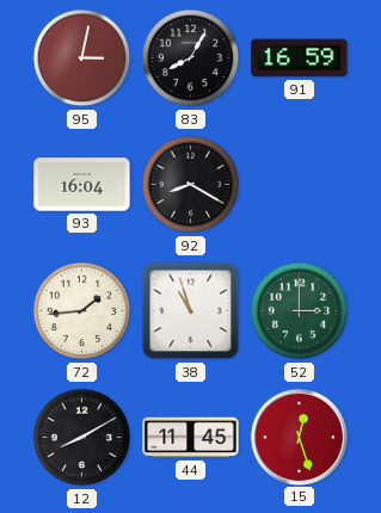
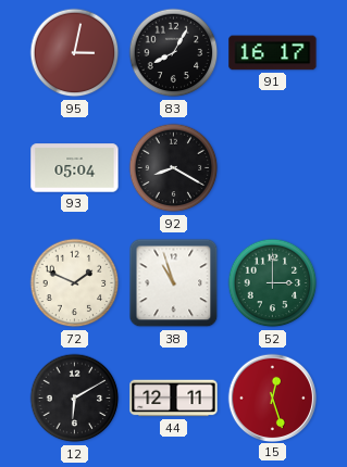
91: 16:59 -> 16:17
93: 16:04 -> 05:04
72: 1:44 -> 1:49
12: 8:10 -> 6:10
44: 11:45 -> 12:11
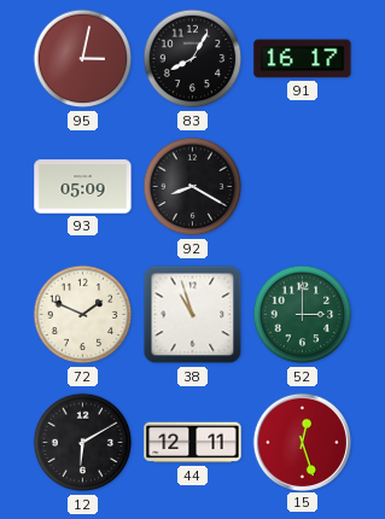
93: 05:04 -> 05:09
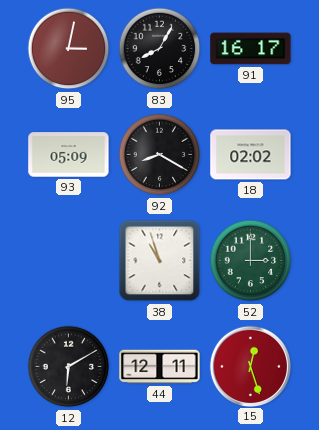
18: none -> 02:02
72: 1:49 -> none
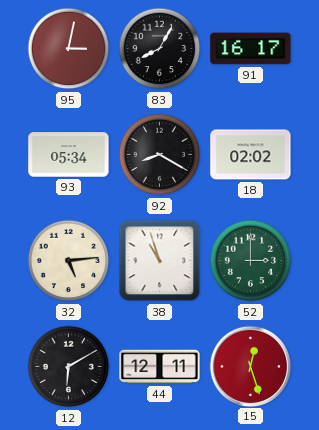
93: 05:09 -> 05:34
32: none -> 5:14
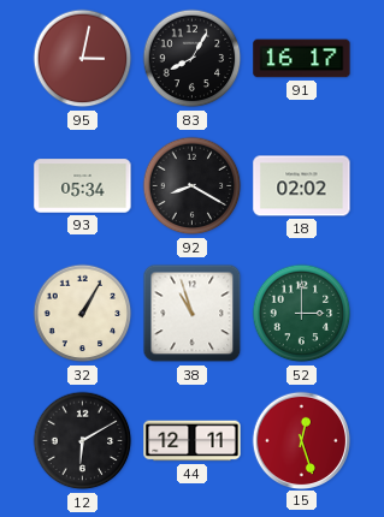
32: 5:14 -> 1:05
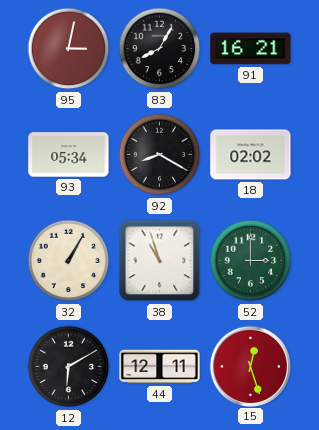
91: 16:17 -> 16:21
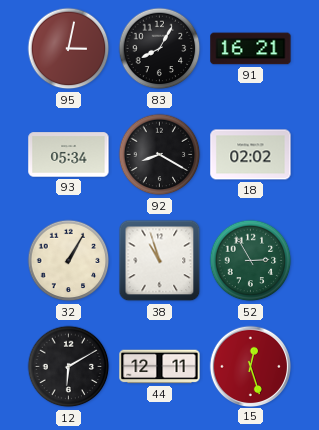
52: 3:00 -> 2:55
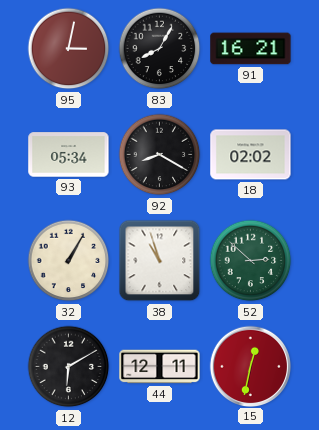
52: 2:55 -> 2:52
15: 12:27 -> 12:32
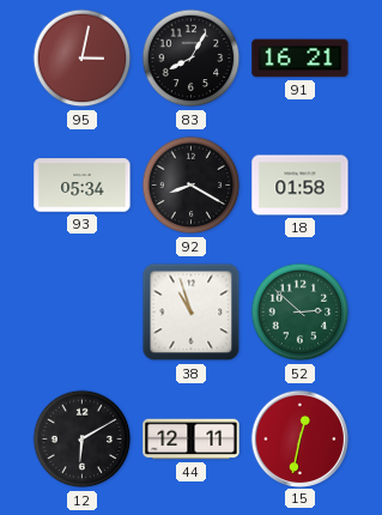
18: 02:02 -> 01:58
32: 1:05 -> none
